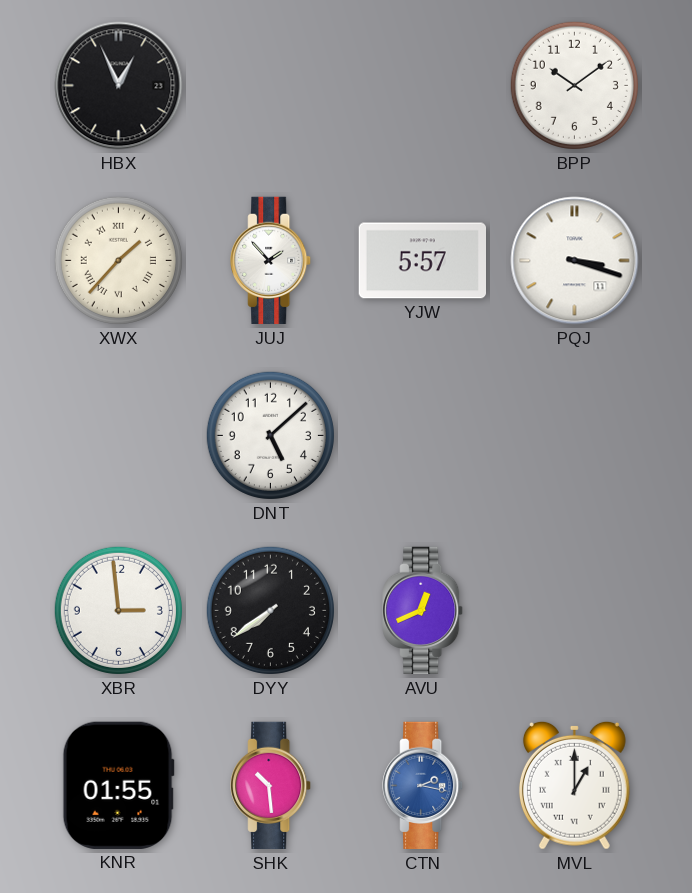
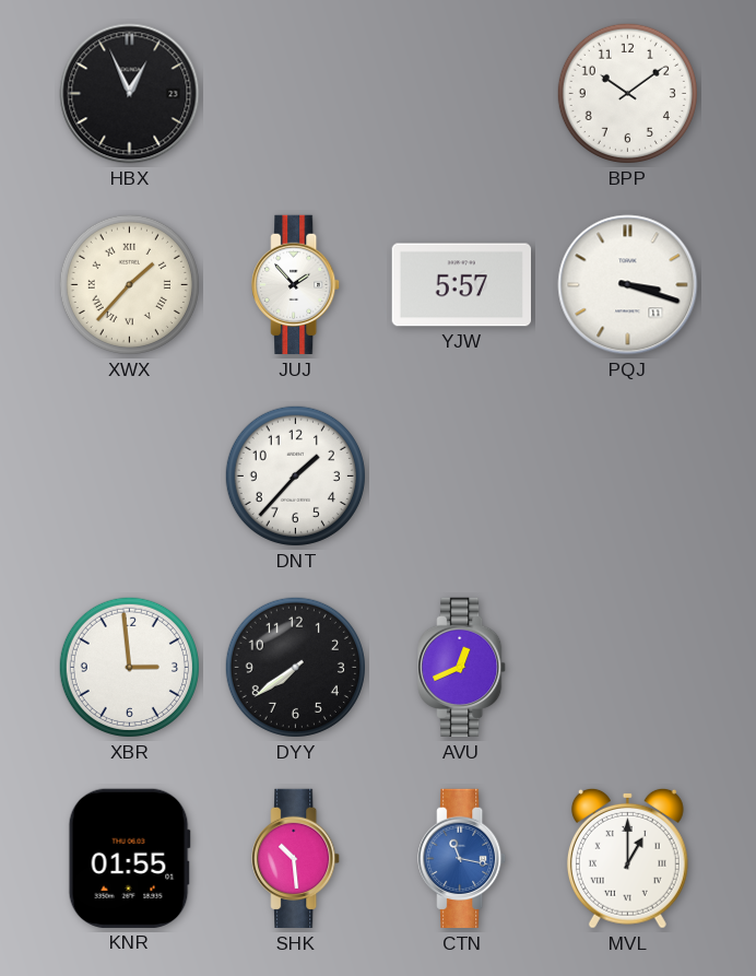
DNT: 5:08 -> 1:37
CTN: 2:17 -> 11:17
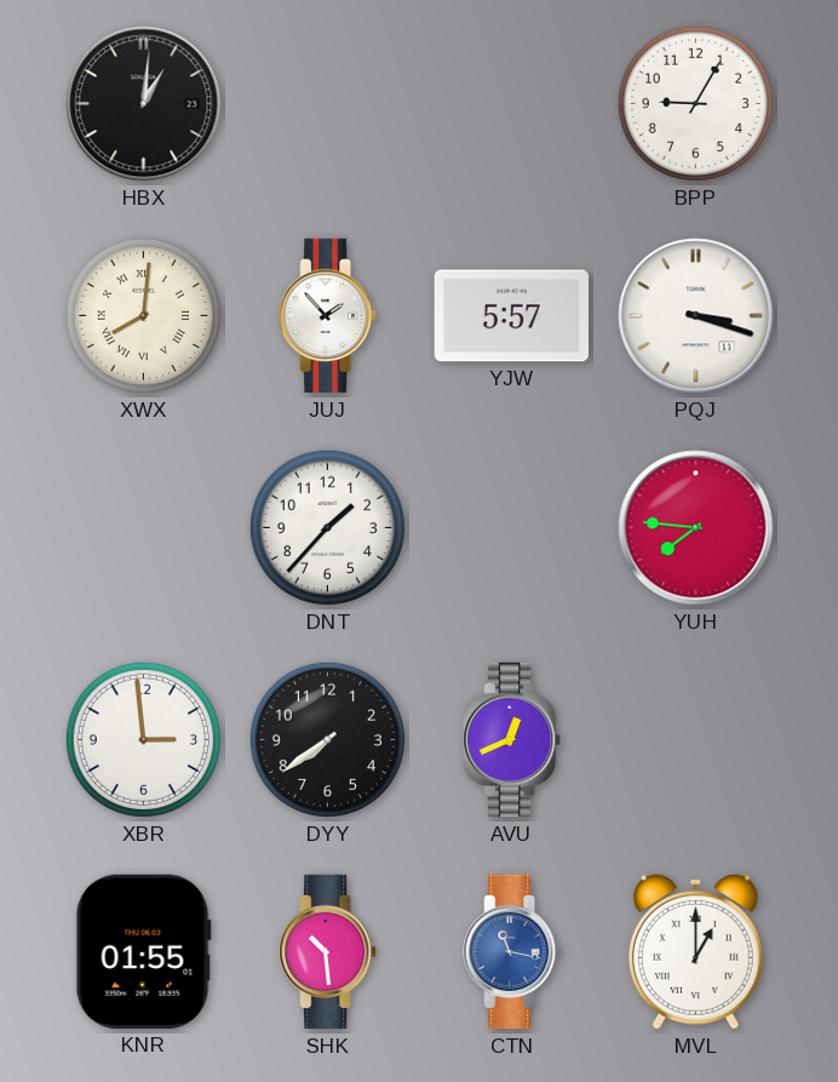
HBX: 12:56 -> 1:01
BPP: 10:09 -> 9:05
XWX: 1:37 -> 8:01
YUH: none -> 7:46
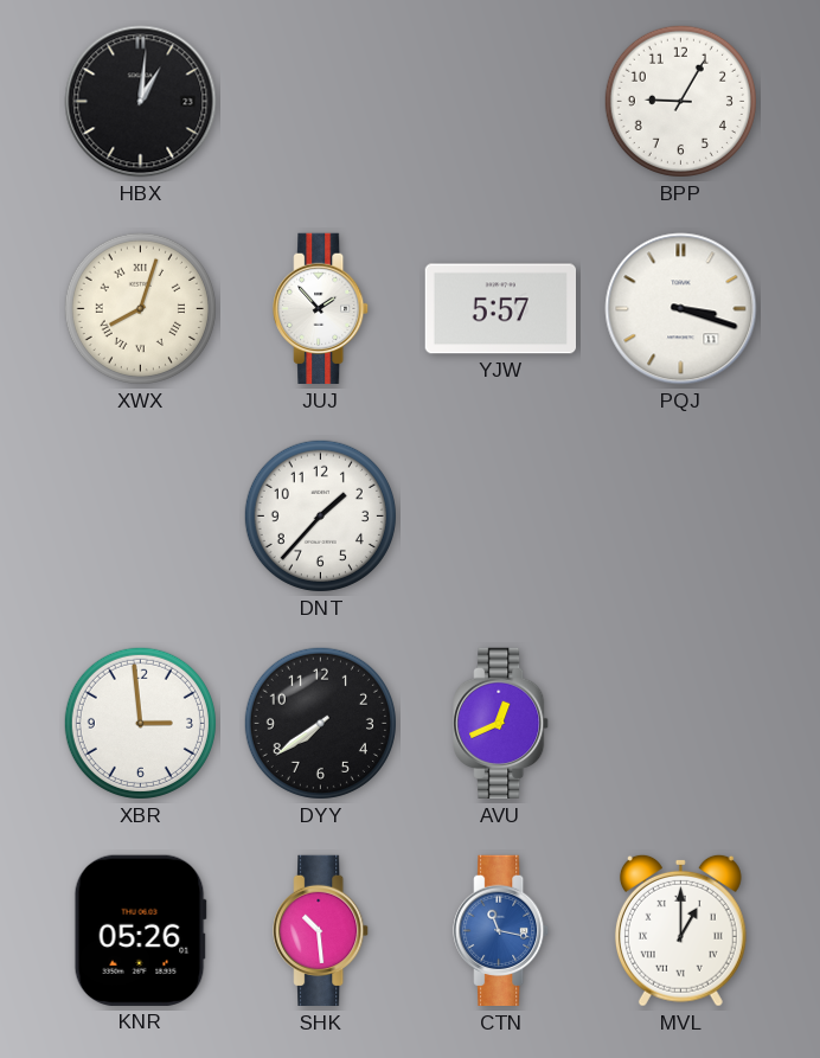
XWX: 8:01 -> 8:03
YUH: 7:46 -> none
KNR: 01:55 -> 05:26
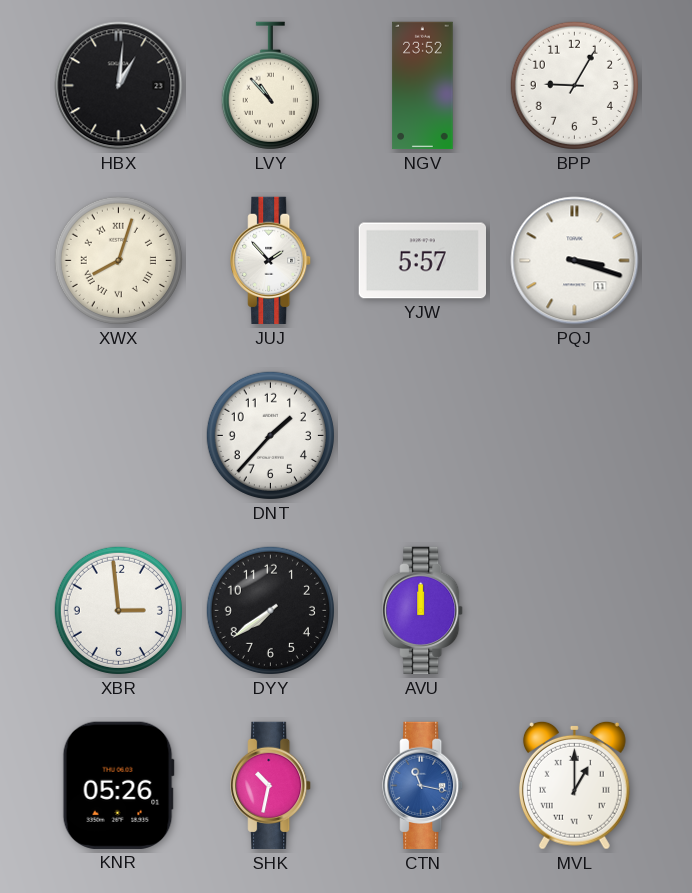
LVY: none -> 10:53
NGV: none -> 23:52
AVU: 12:41 -> 12:00
SHK: 10:29 -> 10:32
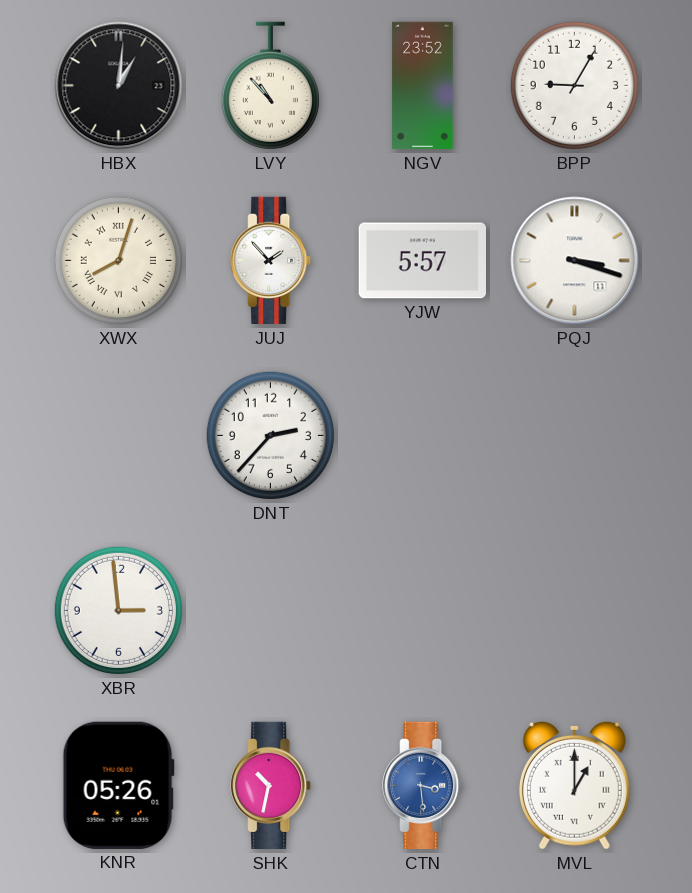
DNT: 1:37 -> 2:37
DYY: 7:39 -> none
AVU: 12:00 -> none
CTN: 11:17 -> 3:29
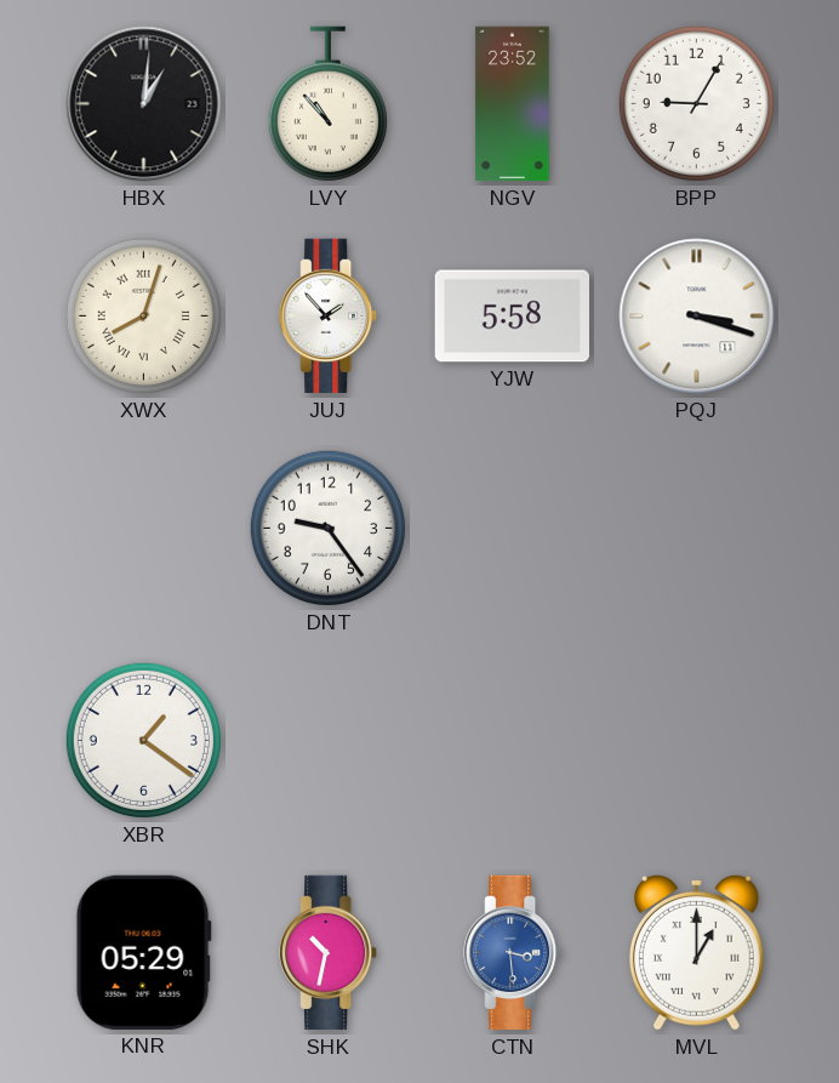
YJW: 5:57 -> 5:58
DNT: 2:37 -> 9:24
XBR: 2:59 -> 1:21
KNR: 05:26 -> 05:29
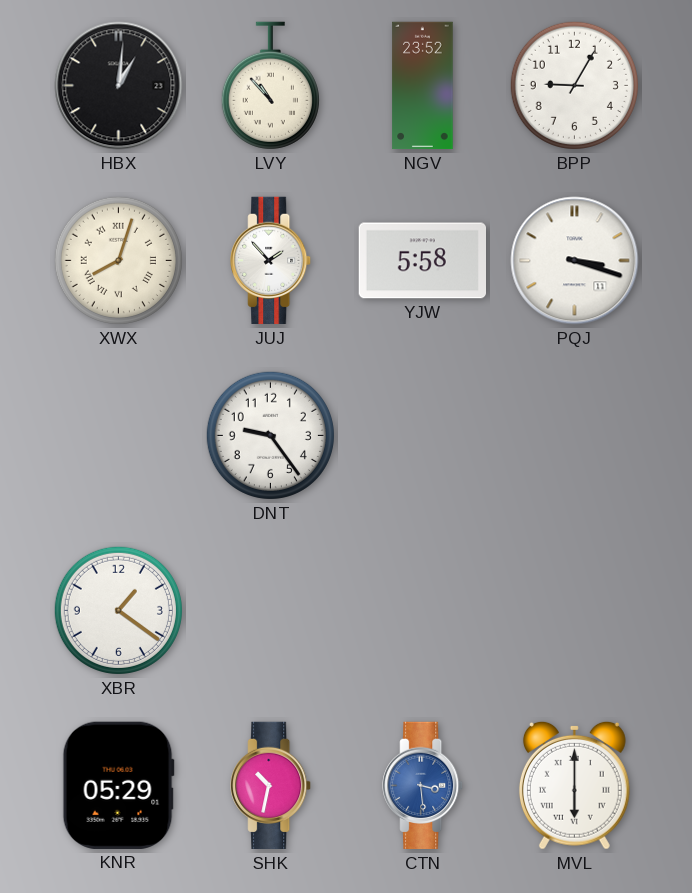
MVL: 1:00 -> 6:00
